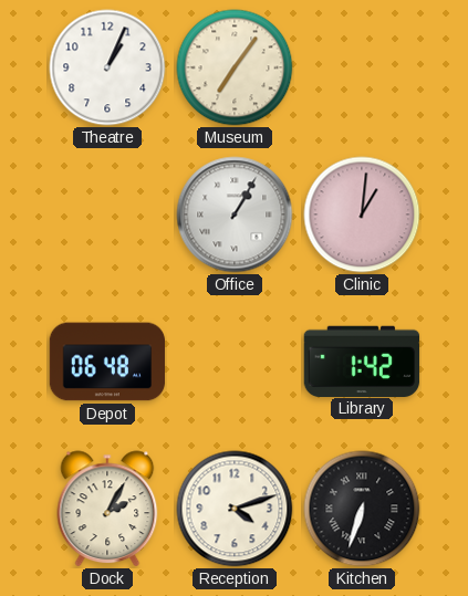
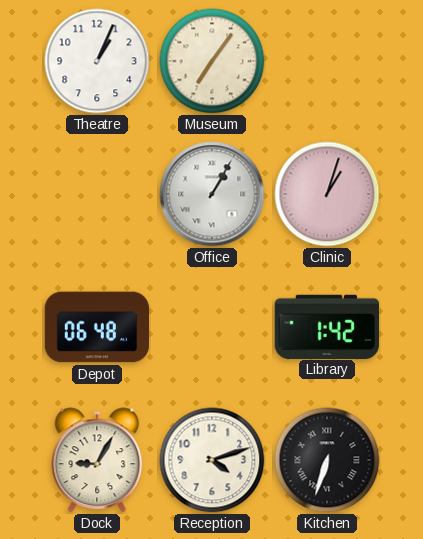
Clinic: 1:01 -> 1:03
Dock: 2:05 -> 9:05
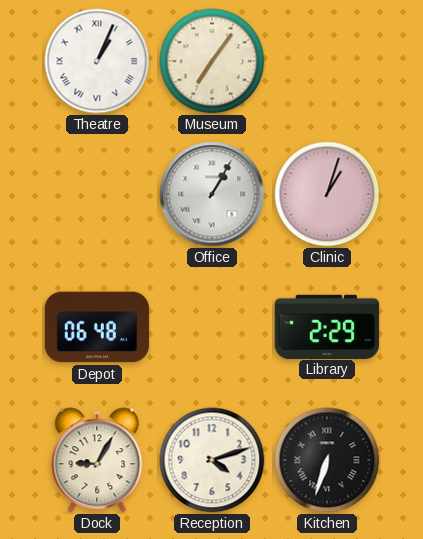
Theatre numerals: Arabic -> Roman
Library: 1:42 -> 2:29
